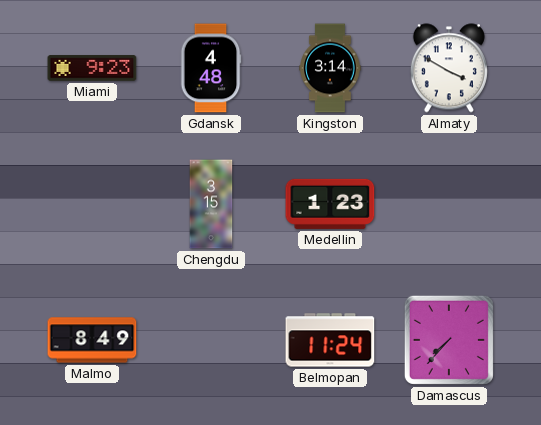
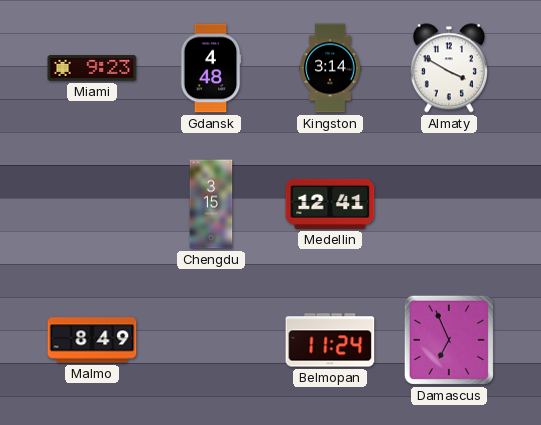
Medellin: 1:23 -> 12:41
Damascus: 7:37 -> 6:56
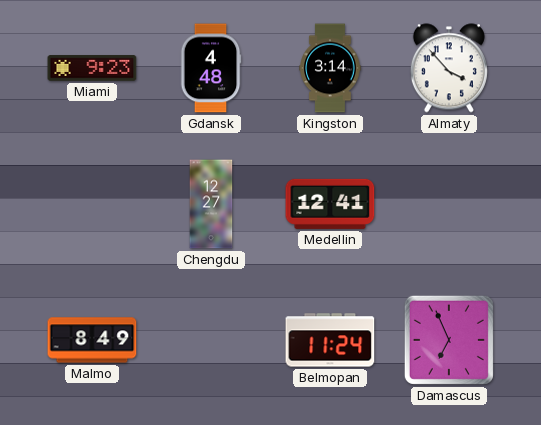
Almaty: 3:50 -> 3:53
Chengdu: 3:15 -> 12:27
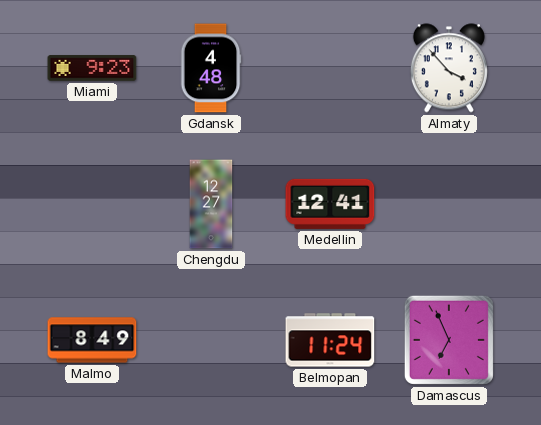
Kingston: 3:14 -> none
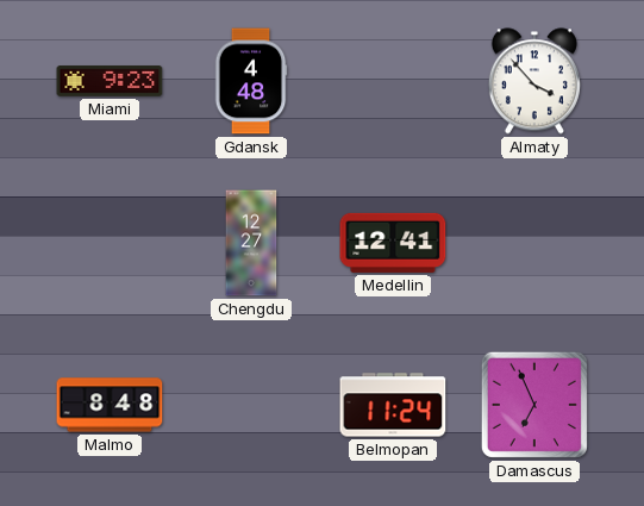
Malmo: 8:49 -> 8:48
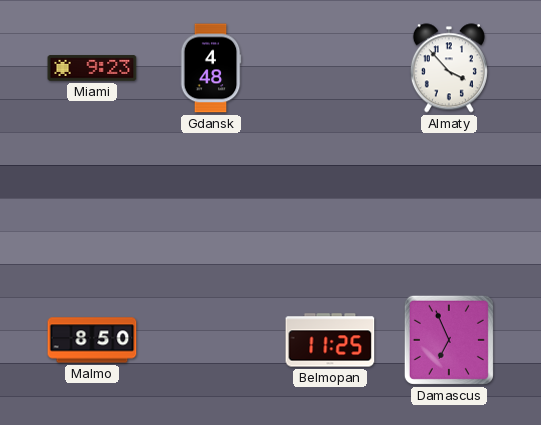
Chengdu: 12:27 -> none
Medellin: 12:41 -> none
Malmo: 8:48 -> 8:50
Belmopan: 11:24 -> 11:25
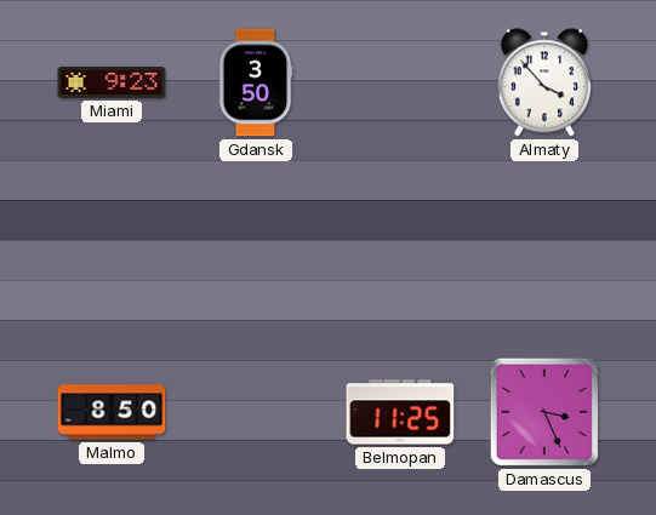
Gdansk: 4:48 -> 3:50
Damascus: 6:56 -> 3:26
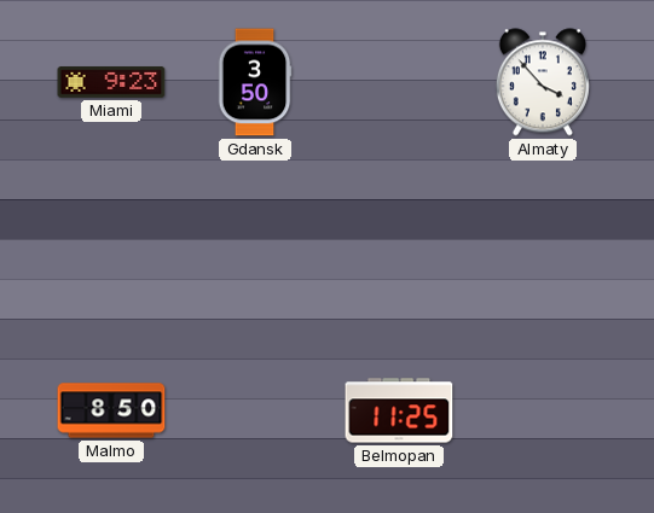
Damascus: 3:26 -> none
